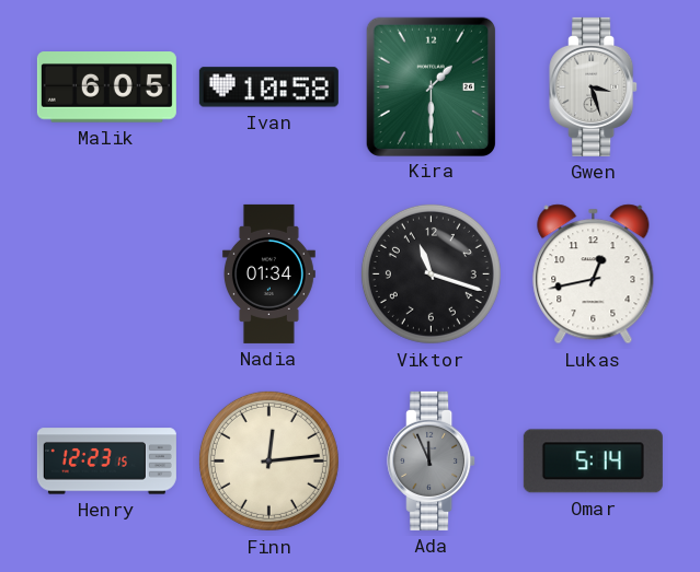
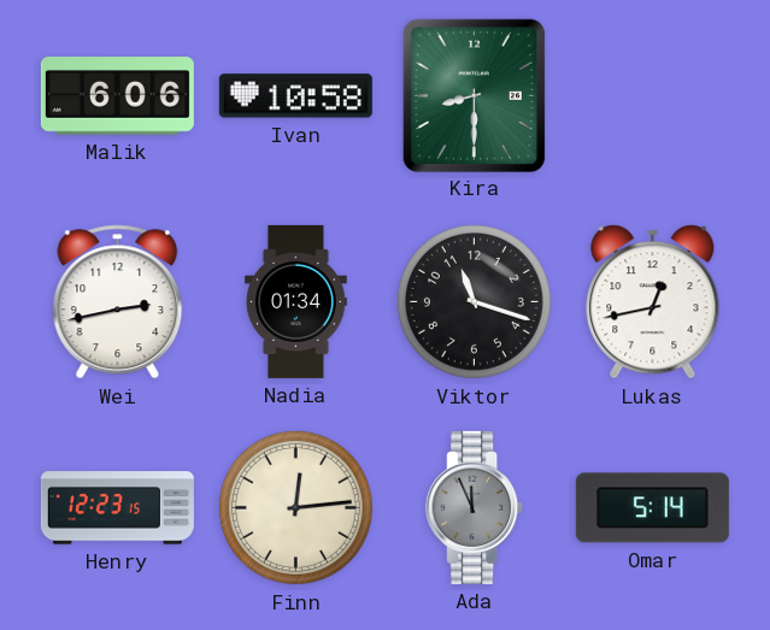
Malik: 6:05 -> 6:06
Kira: 1:30 -> 8:30
Gwen: 3:27 -> none
Wei: none -> 2:43
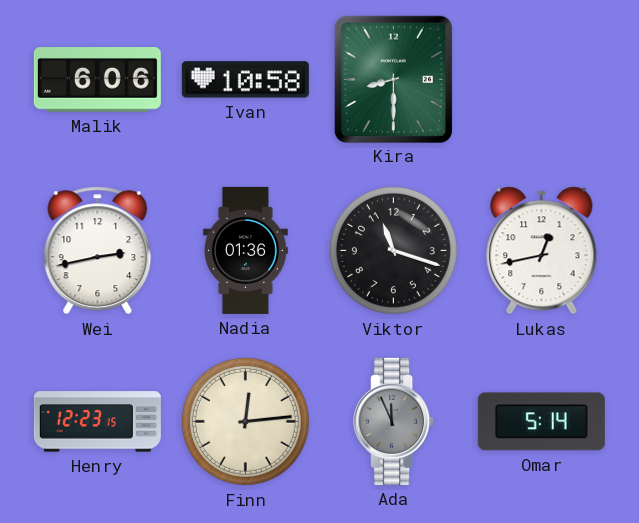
Nadia: 01:34 -> 01:36
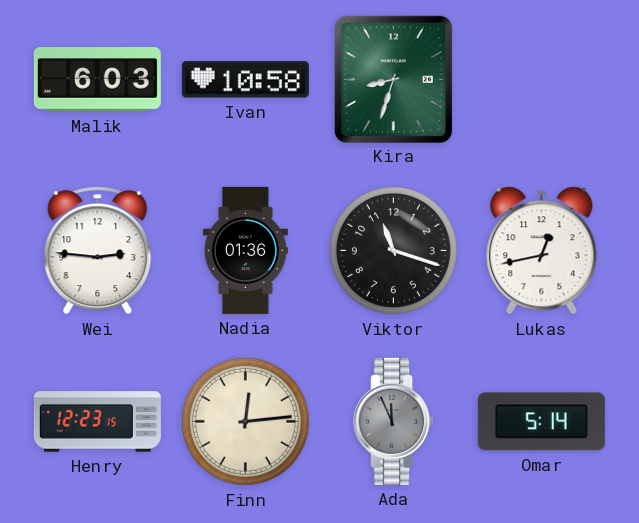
Malik: 6:06 -> 6:03
Kira: 8:30 -> 8:33
Wei: 2:43 -> 2:46
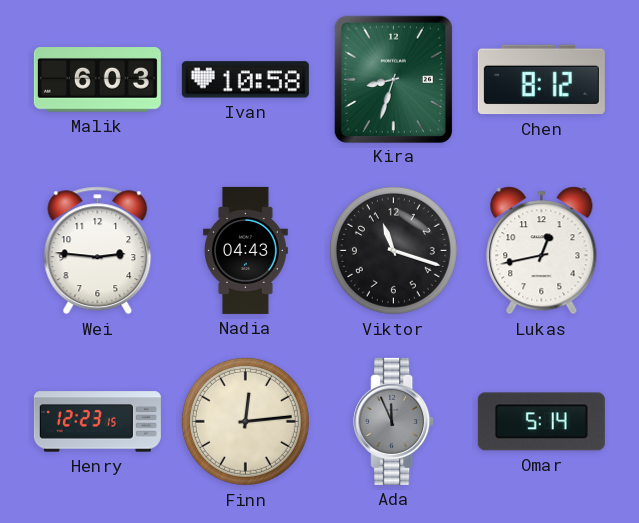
Chen: none -> 8:12
Nadia: 01:36 -> 04:43
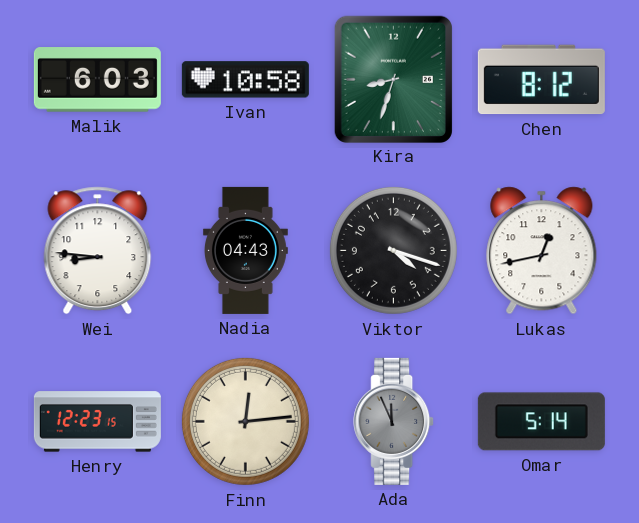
Wei: 2:46 -> 8:46
Viktor: 11:18 -> 4:18
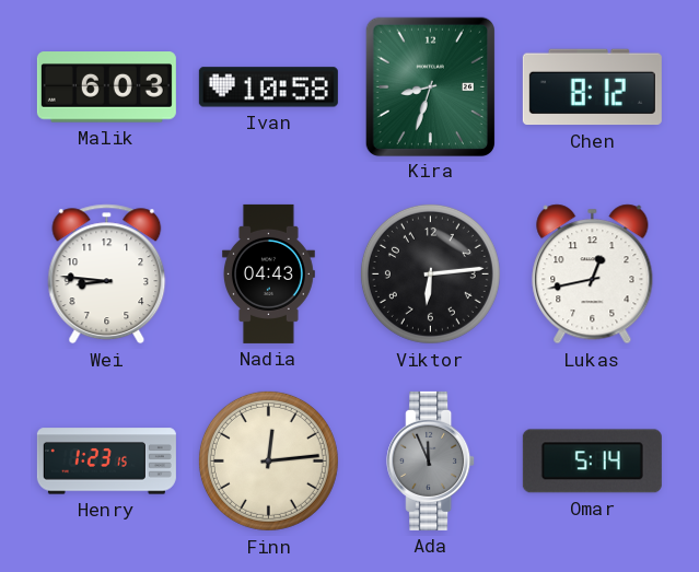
Viktor: 4:18 -> 6:14
Henry: 12:23 -> 1:23
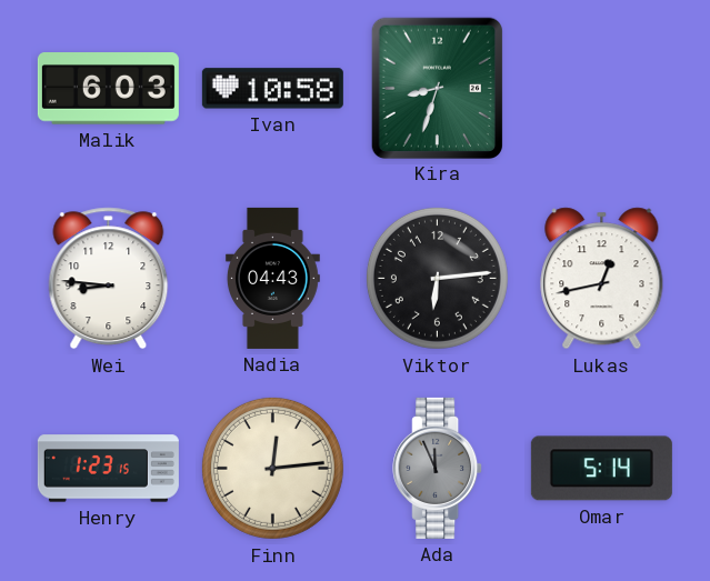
Chen: 8:12 -> none
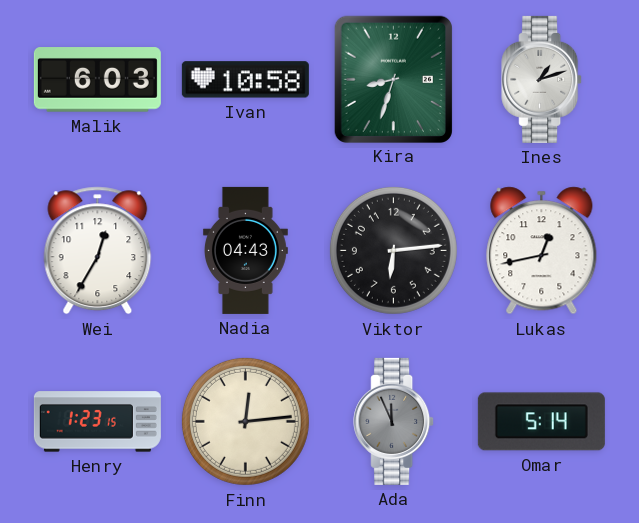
Ines: none -> 1:12
Wei: 8:46 -> 12:35
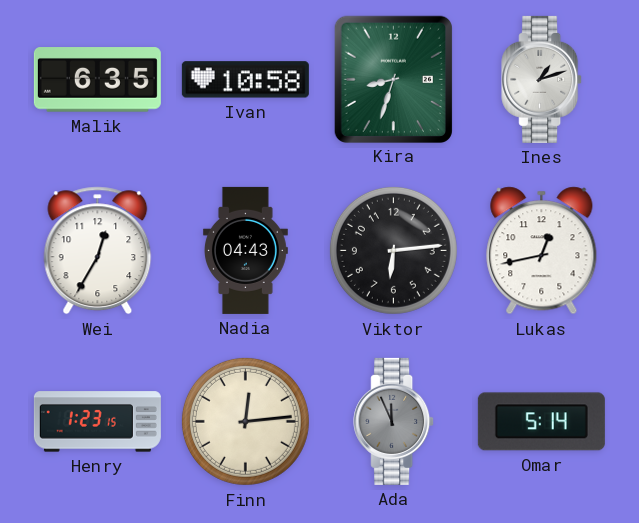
Malik: 6:03 -> 6:35
